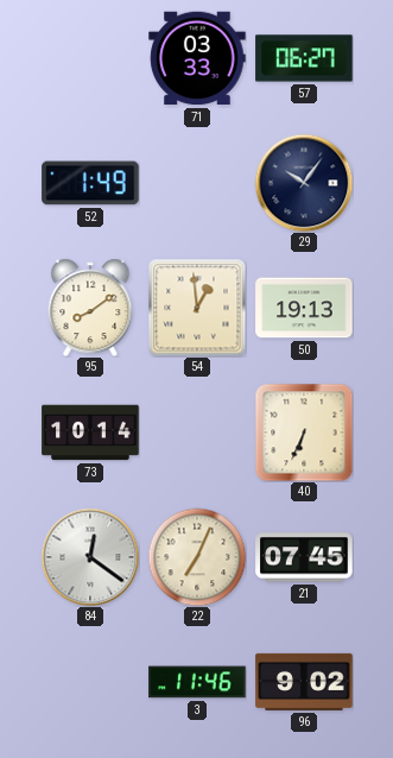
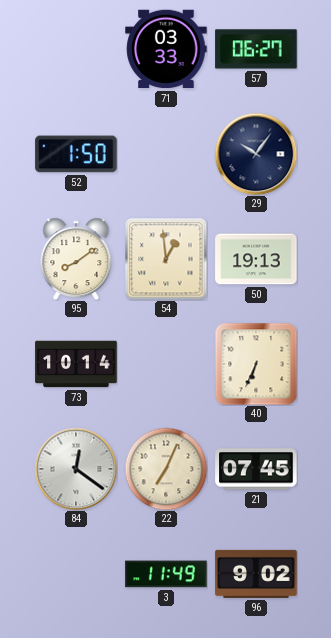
52: 1:49 -> 1:50
3: 11:46 -> 11:49
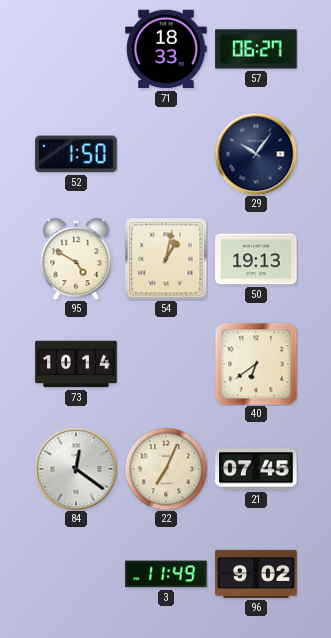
71: 03:33 -> 18:33
95: 8:09 -> 4:50
54: 12:59 -> 1:02
40: 6:34 -> 6:39
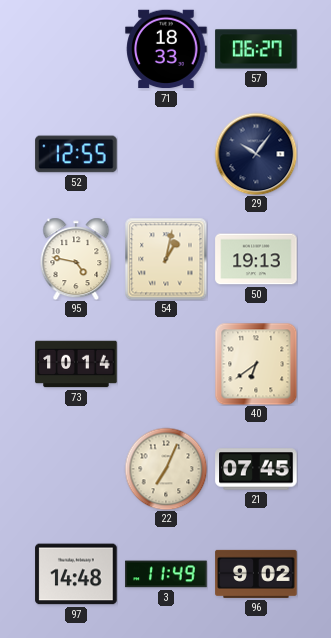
52: 1:50 -> 12:55
95: 4:50 -> 4:47
84: 12:21 -> none
97: none -> 14:48
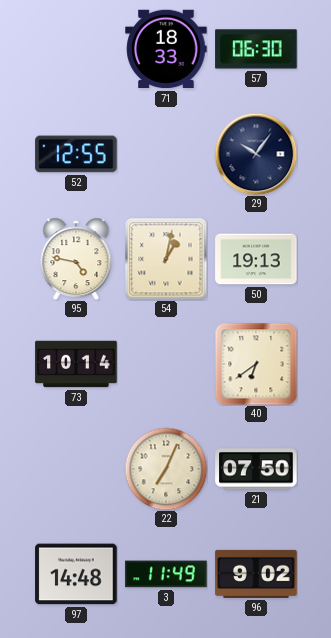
57: 06:27 -> 06:30
21: 07:45 -> 07:50
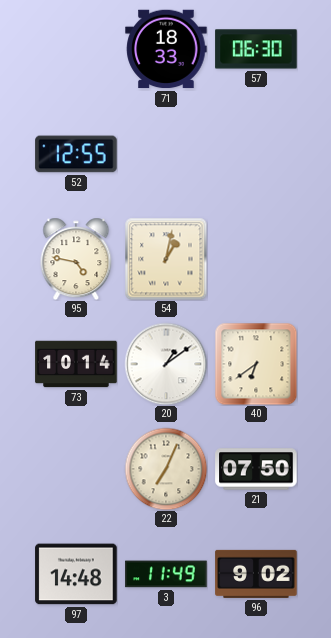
29: 10:06 -> none
50: 19:13 -> none
20: none -> 1:09
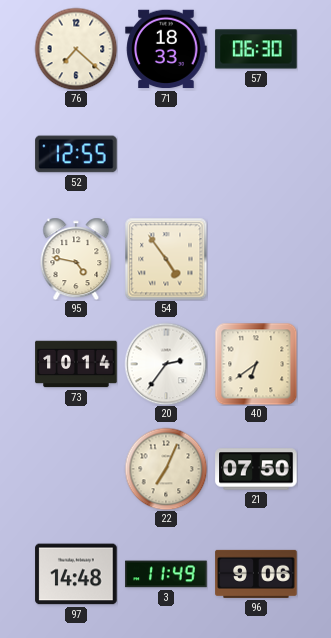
76: none -> 7:22
54: 1:02 -> 4:54
20: 1:09 -> 2:36
96: 9:02 -> 9:06
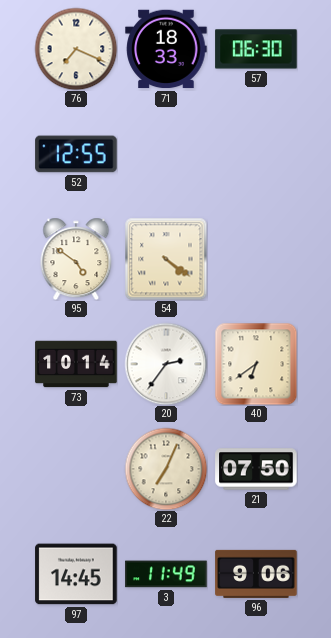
76: 7:22 -> 7:19
95: 4:47 -> 4:51
54: 4:54 -> 4:21
97: 14:48 -> 14:45
